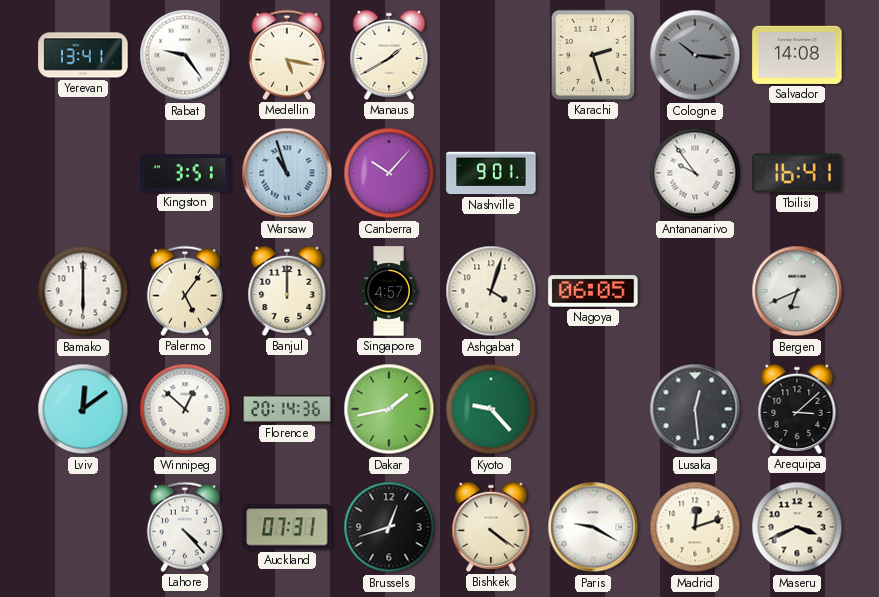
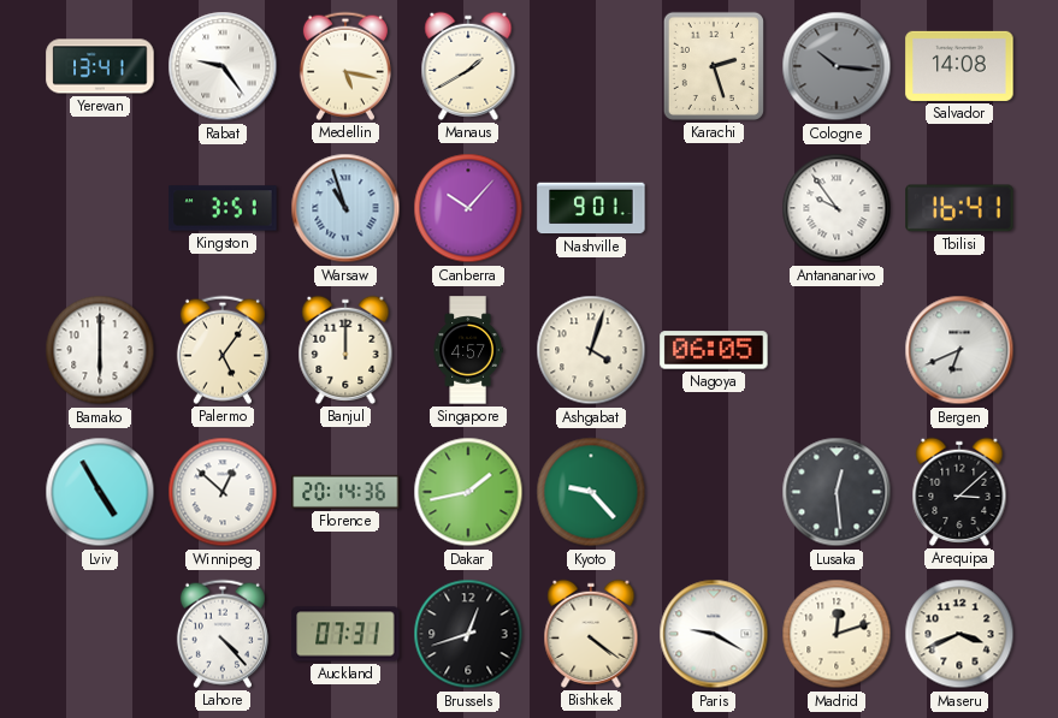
Lviv: 12:09 -> 4:55
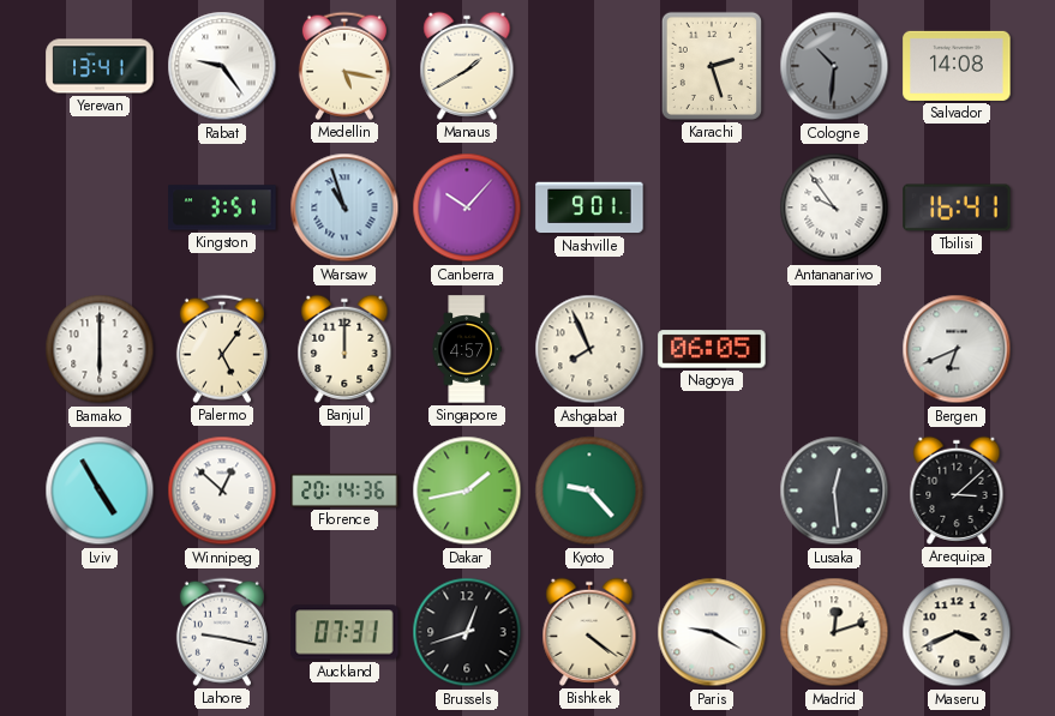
Cologne: 10:16 -> 10:31
Ashgabat: 4:03 -> 7:56
Lahore: 4:23 -> 9:17
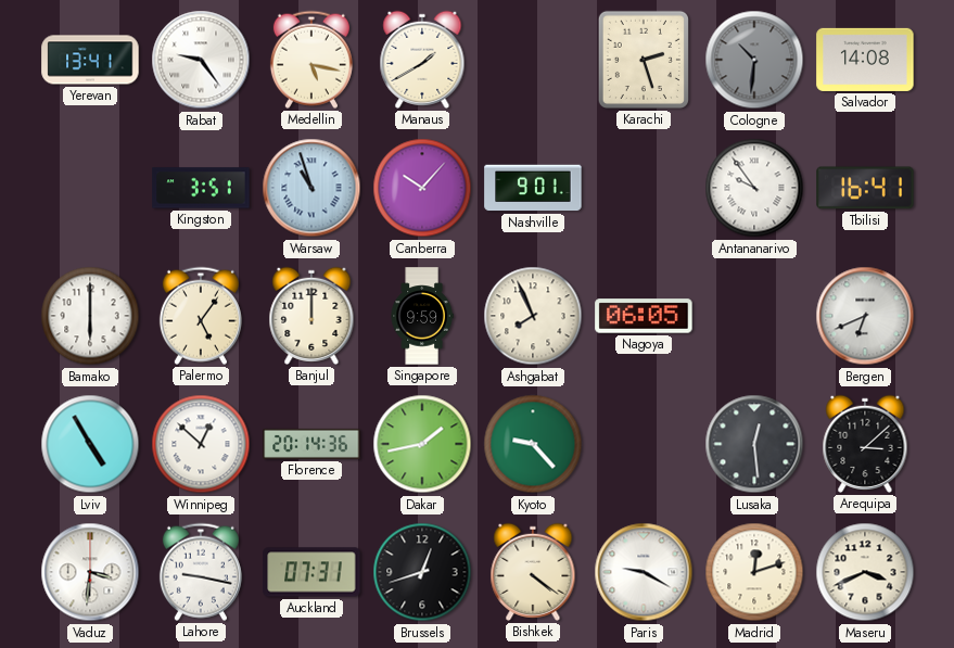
Singapore: 4:57 -> 9:59
Vaduz: none -> 3:31
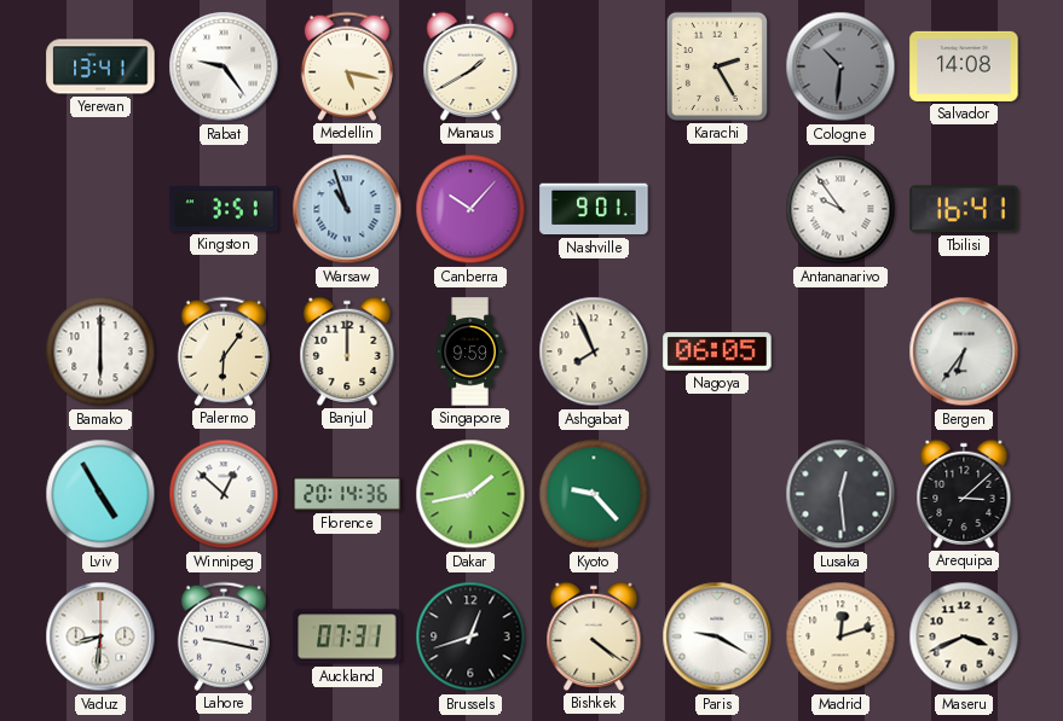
Karachi: 2:27 -> 2:25
Palermo: 5:06 -> 6:06
Bergen: 6:41 -> 6:36
Vaduz: 3:31 -> 8:31
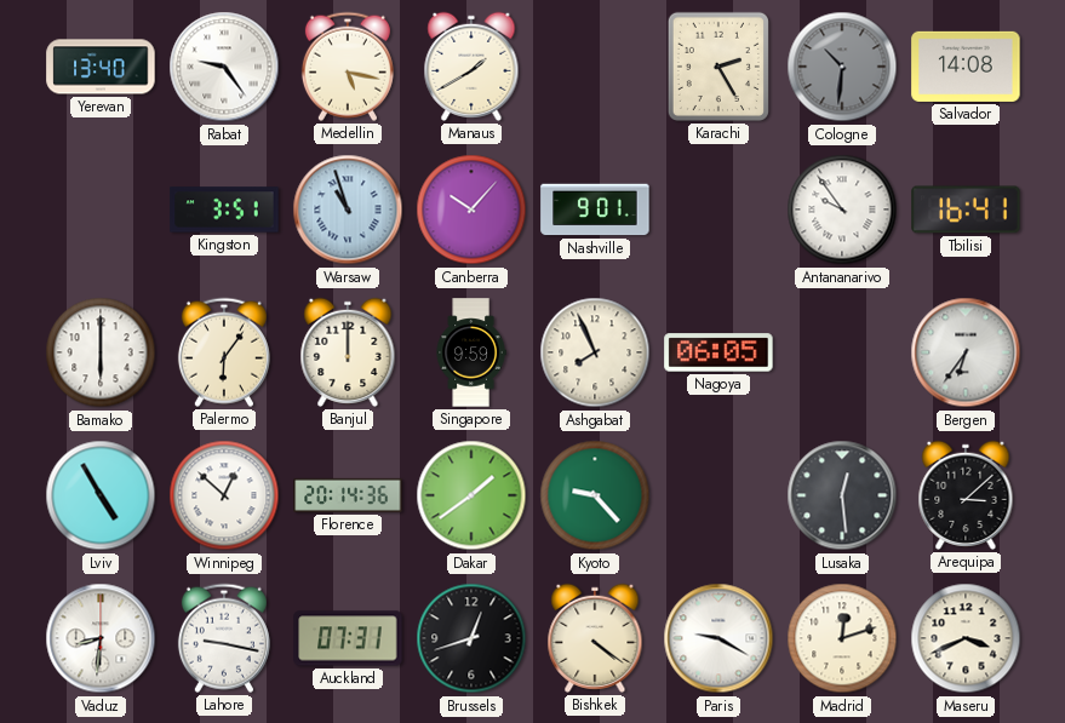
Yerevan: 13:41 -> 13:40
Dakar: 1:43 -> 1:39
